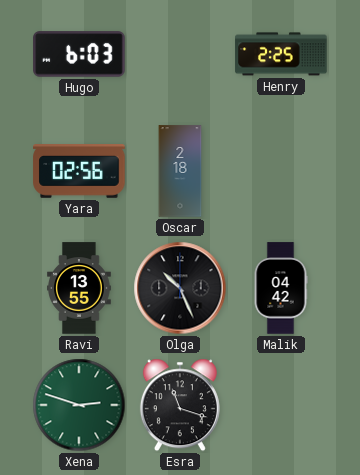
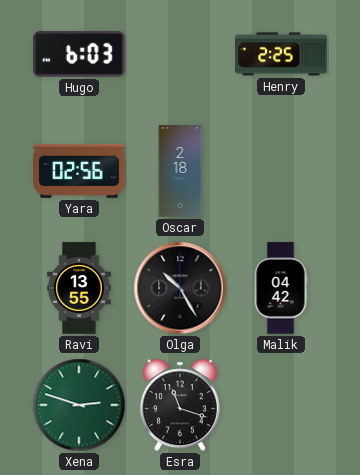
Olga: 10:26 -> 10:25
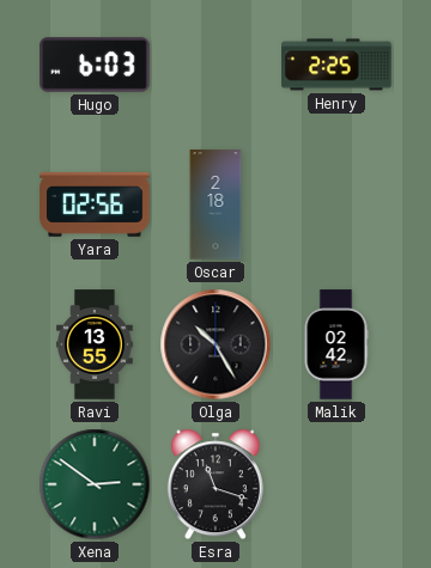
Malik: 04:42 -> 02:42
Xena: 2:48 -> 2:51
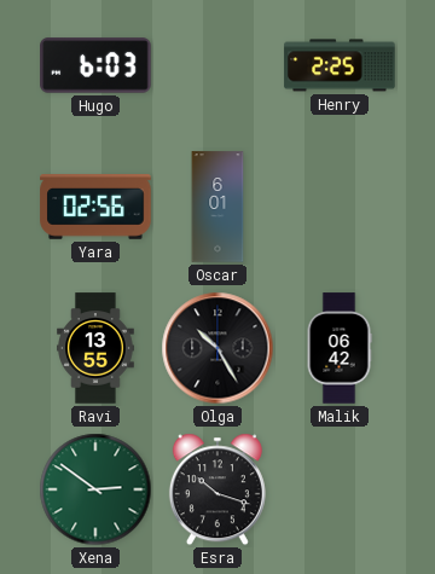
Oscar: 2:18 -> 6:01
Malik: 02:42 -> 06:42
Esra: 11:18 -> 10:18
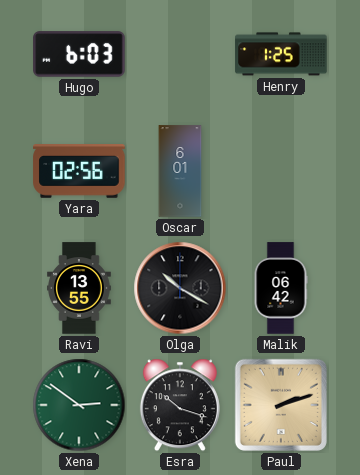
Henry: 2:25 -> 1:25
Olga: 10:25 -> 10:20
Paul: none -> 2:12
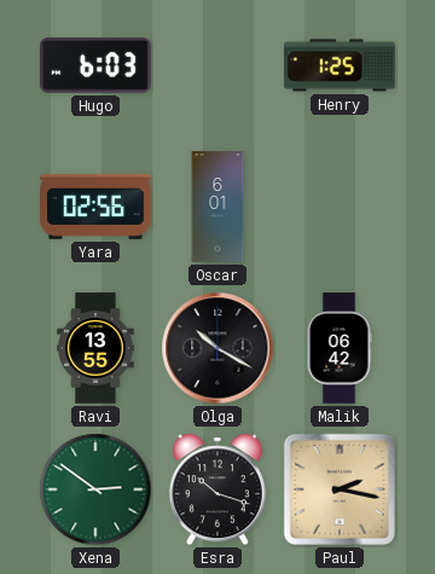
Paul: 2:12 -> 2:17
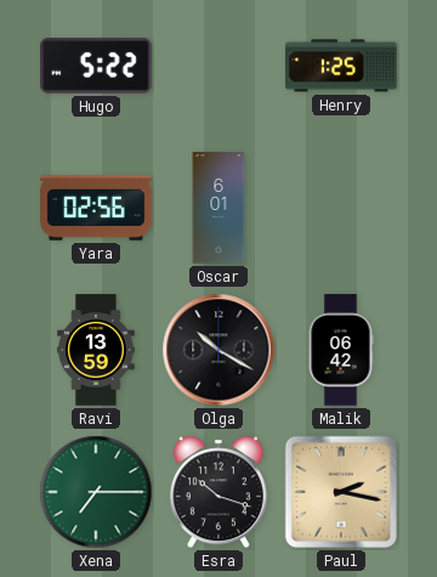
Hugo: 6:03 -> 5:22
Ravi: 13:55 -> 13:59
Xena: 2:51 -> 7:15
